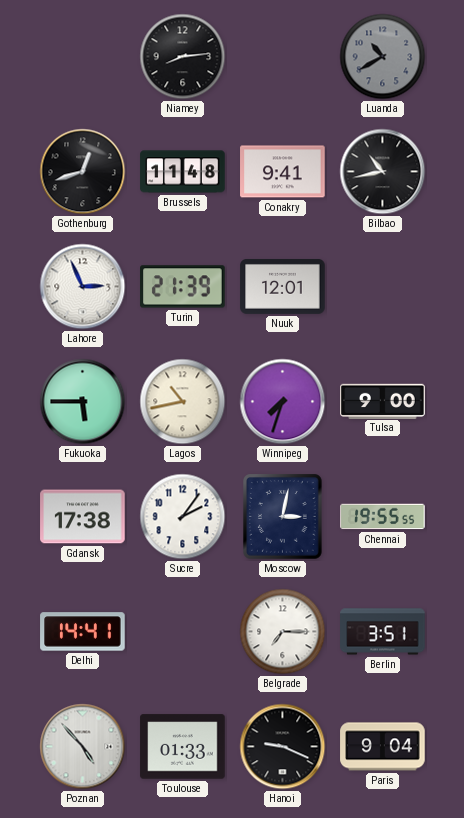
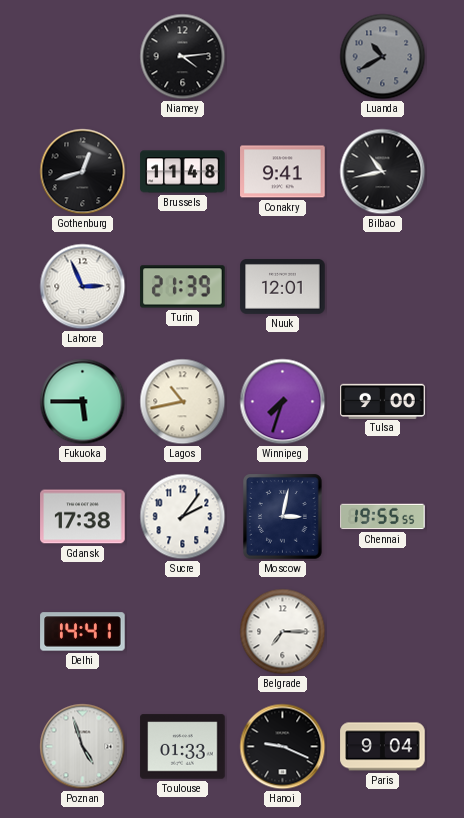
Niamey: 8:14 -> 4:14
Berlin: 3:51 -> none
Poznan: 4:53 -> 4:57
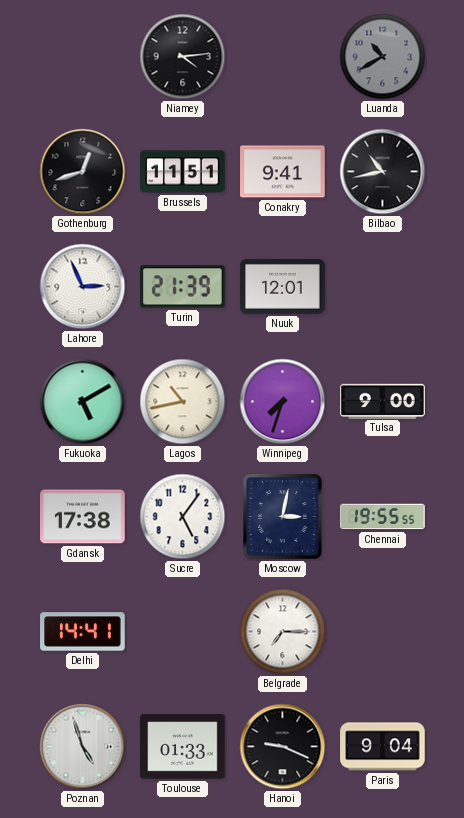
Brussels: 11:48 -> 11:51
Fukuoka: 5:45 -> 5:10
Sucre: 2:06 -> 5:06
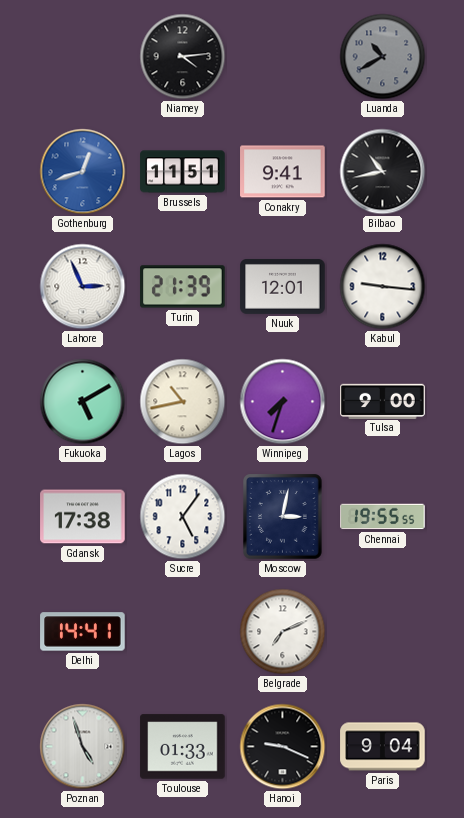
Gothenburg dial: black -> blue
Kabul: none -> 9:16
Belgrade: 7:15 -> 7:11
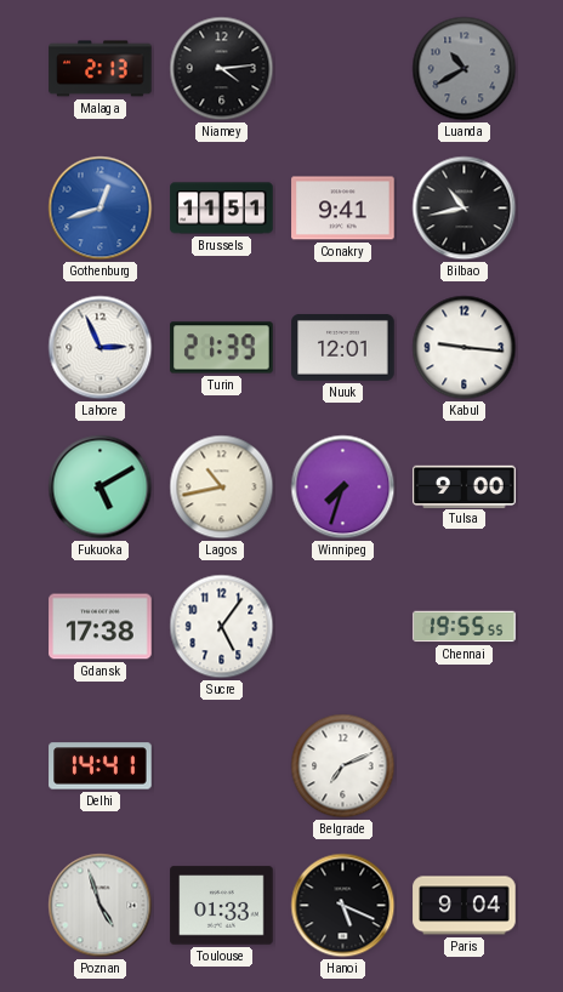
Malaga: none -> 2:13
Moscow: 3:02 -> none
Hanoi: 9:19 -> 5:19
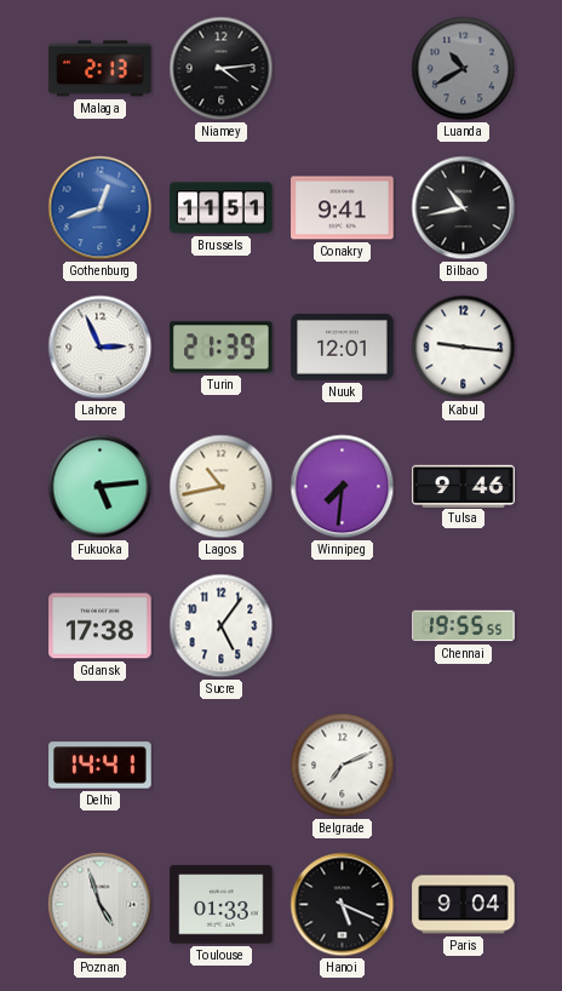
Fukuoka: 5:10 -> 5:14
Winnipeg: 7:33 -> 7:31
Tulsa: 9:00 -> 9:46
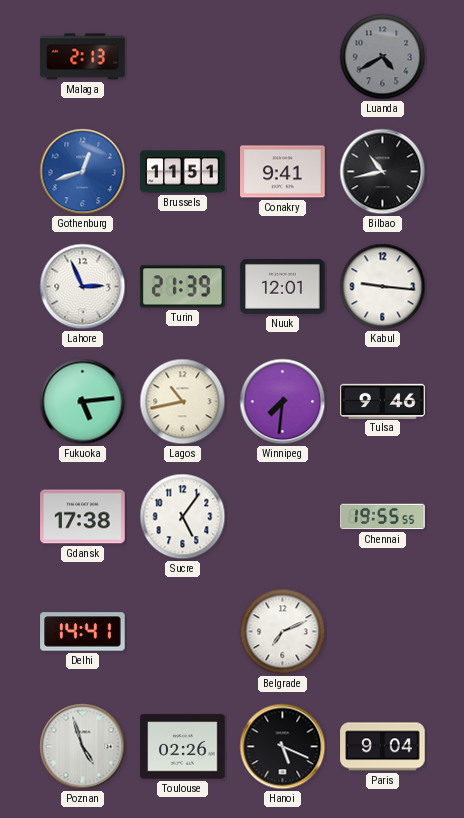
Niamey: 4:14 -> none
Luanda: 10:40 -> 4:40
Toulouse: 01:33 -> 02:26
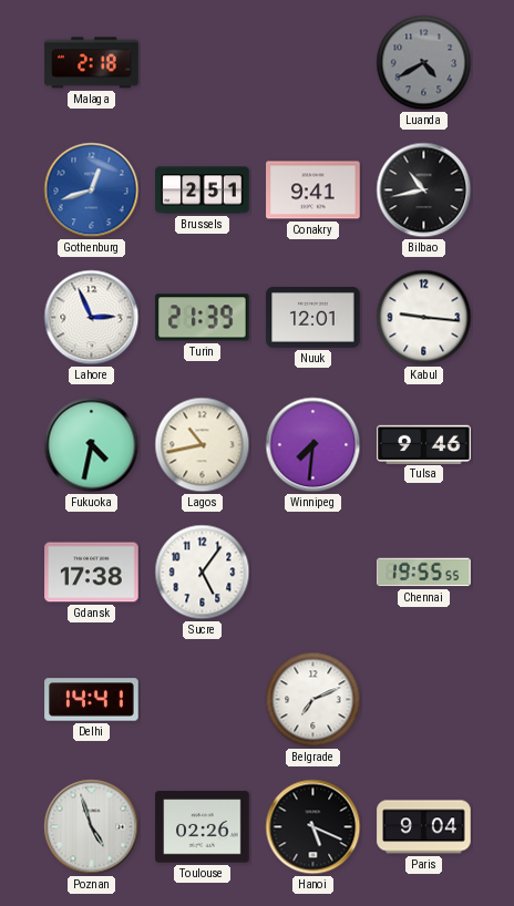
Malaga: 2:13 -> 2:18
Brussels: 11:51 -> 2:51
Fukuoka: 5:14 -> 4:32
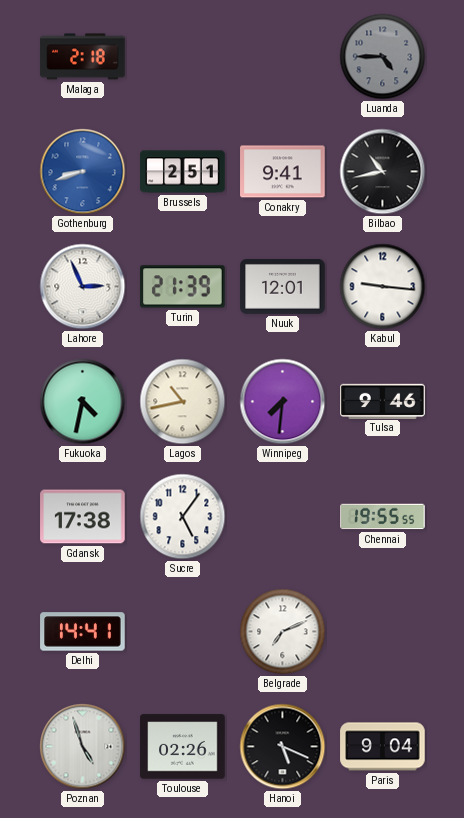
Luanda: 4:40 -> 4:45
Gothenburg: 12:42 -> 8:42
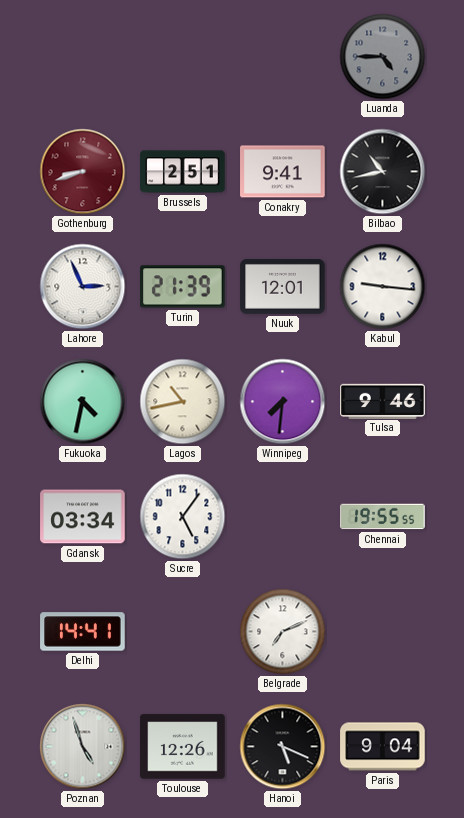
Malaga: 2:18 -> none
Gothenburg dial: blue -> burgundy
Gdansk: 17:38 -> 03:34
Toulouse: 02:26 -> 12:26
